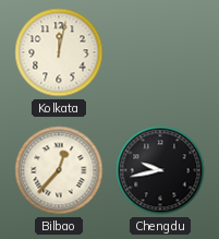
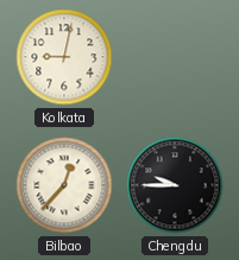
Kolkata: 12:02 -> 9:02
Chengdu: 9:43 -> 9:45
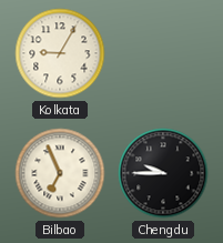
Kolkata: 9:02 -> 9:05
Bilbao: 12:37 -> 6:56
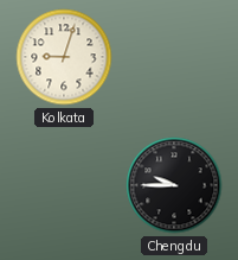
Kolkata: 9:05 -> 9:03
Bilbao: 6:56 -> none
